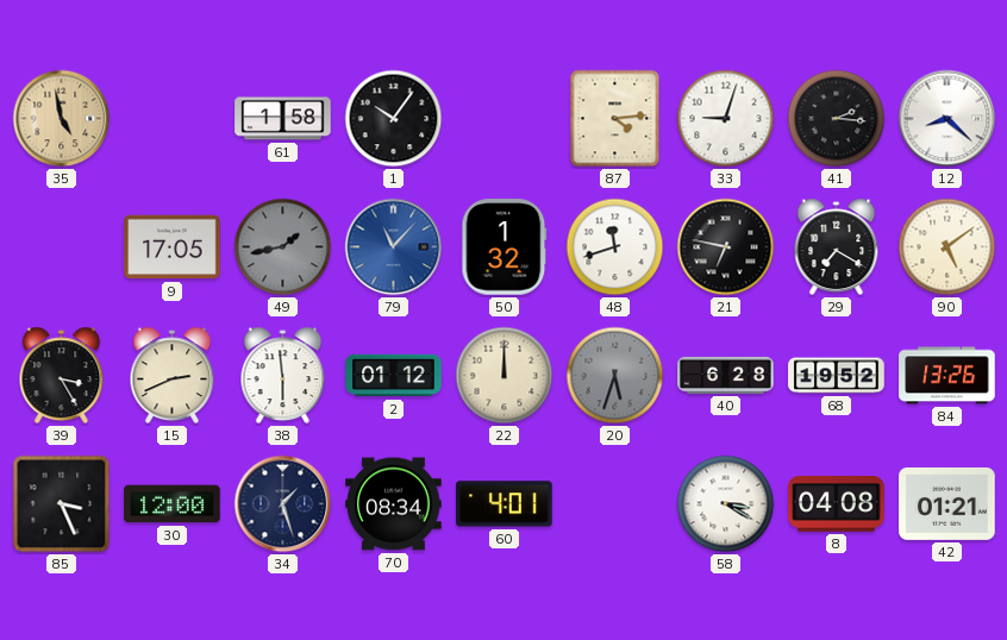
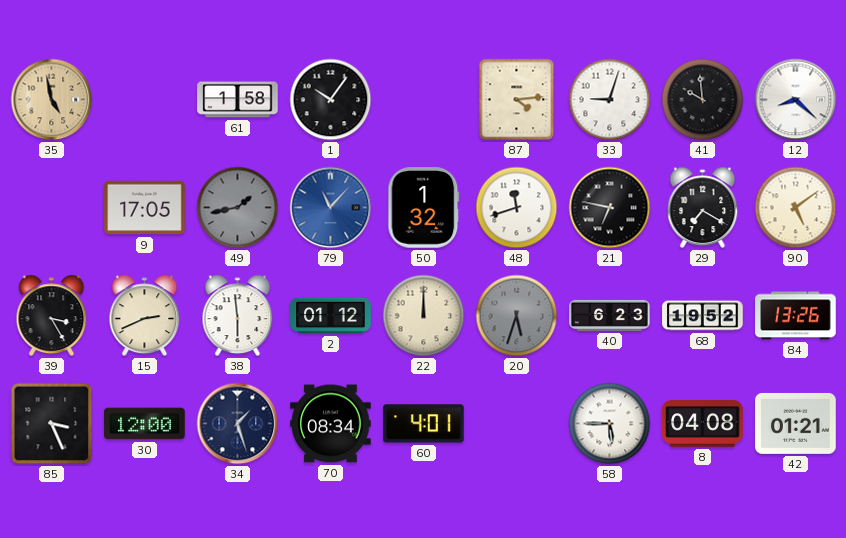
41: 2:16 -> 9:59
40: 6:28 -> 6:23
58: 3:20 -> 5:45
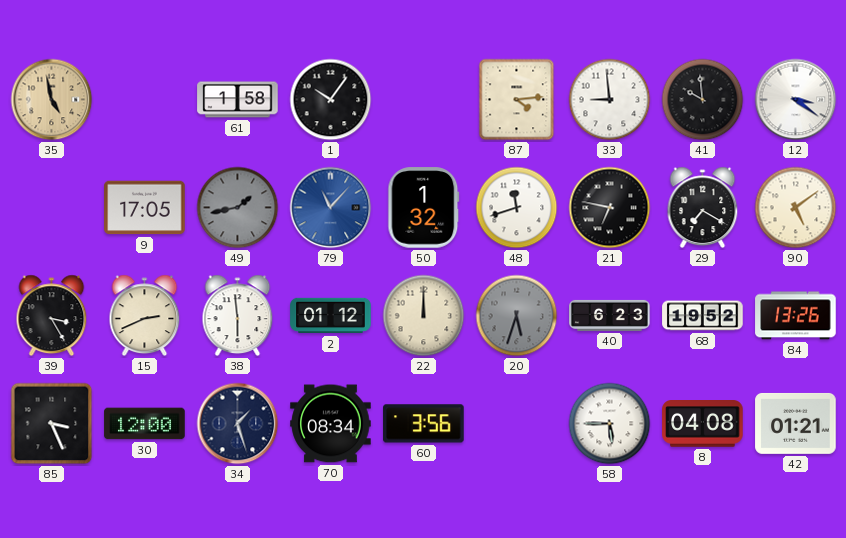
33: 9:03 -> 8:59
12: 8:22 -> 3:21
60: 4:01 -> 3:56
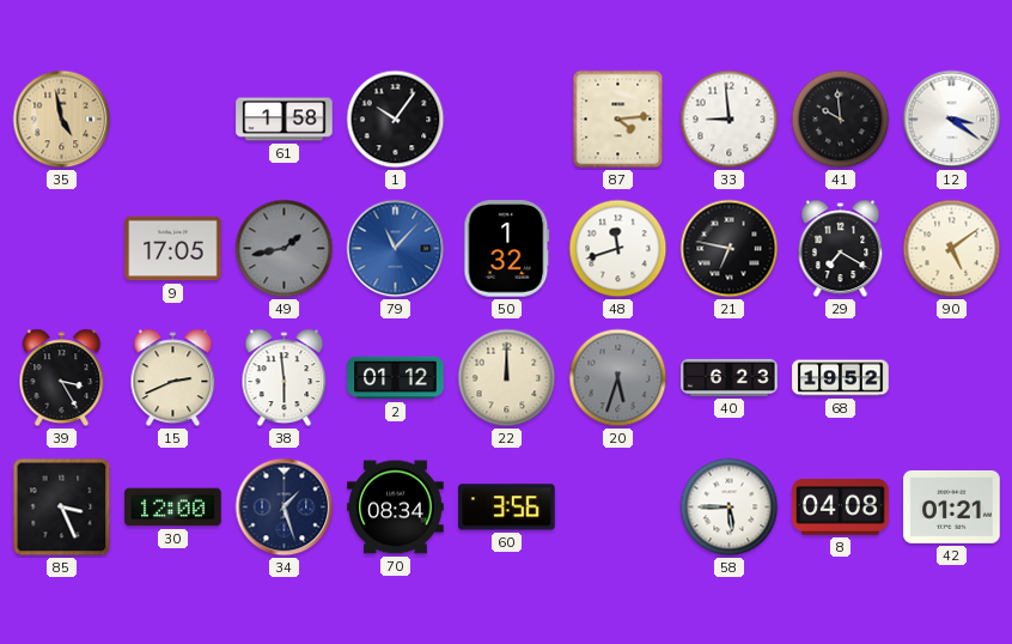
84: 13:26 -> none
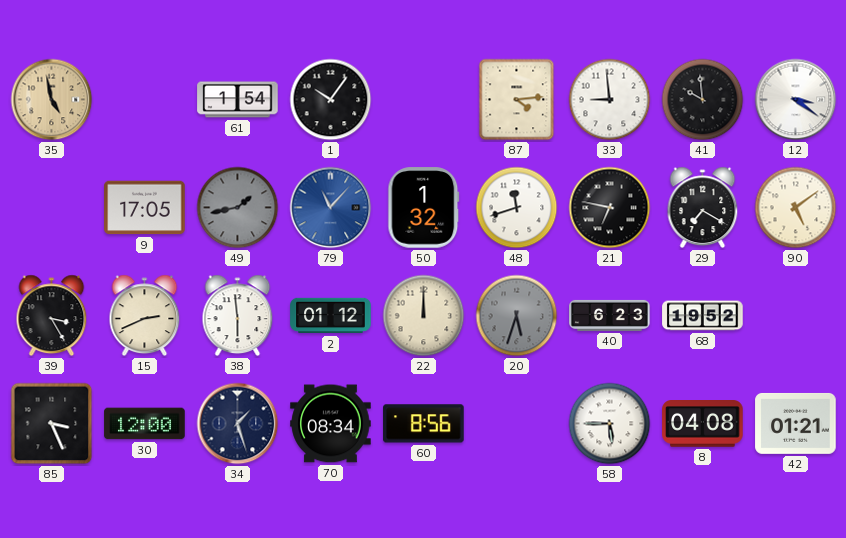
61: 1:58 -> 1:54
60: 3:56 -> 8:56
